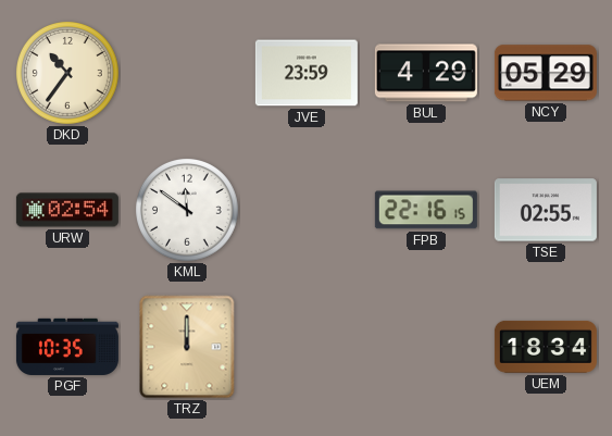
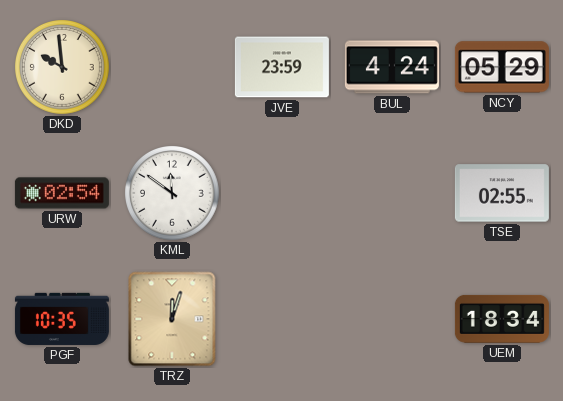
DKD: 10:36 -> 9:59
BUL: 4:29 -> 4:24
FPB: 22:16 -> none
TRZ: 12:00 -> 12:03
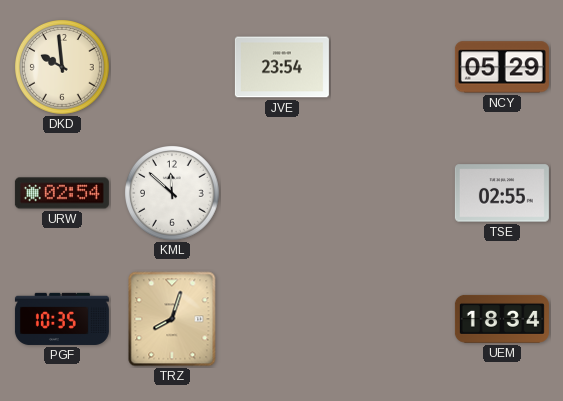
JVE: 23:59 -> 23:54
BUL: 4:24 -> none
KML: 11:51 -> 11:52
TRZ: 12:03 -> 8:03
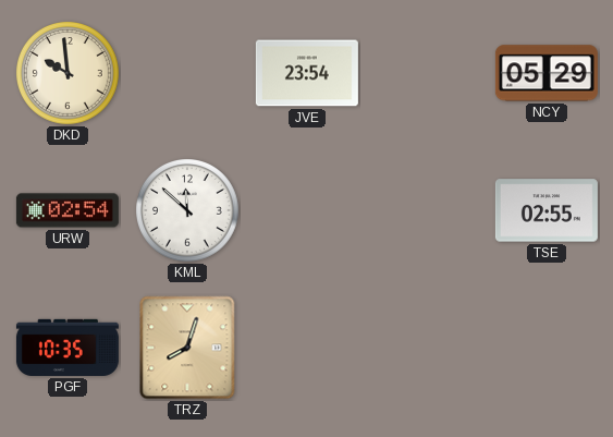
UEM: 18:34 -> none
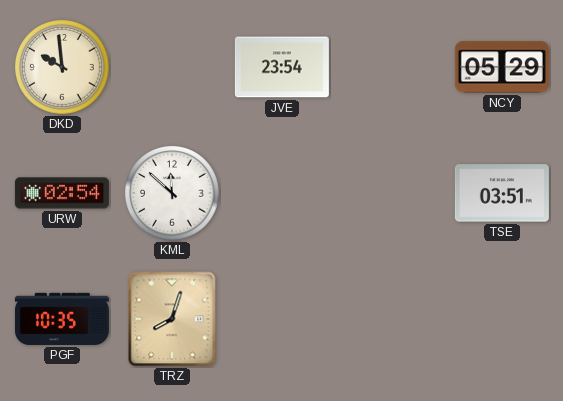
TSE: 02:55 -> 03:51
